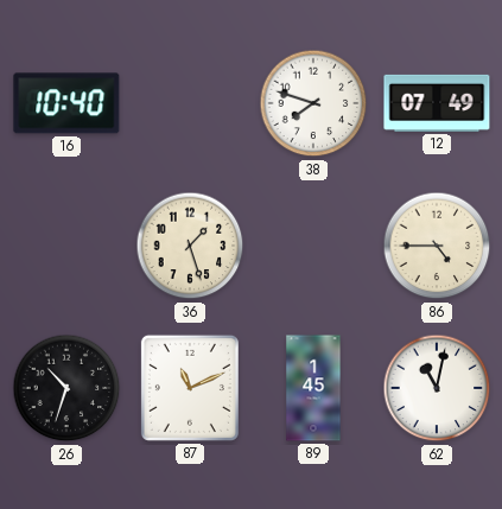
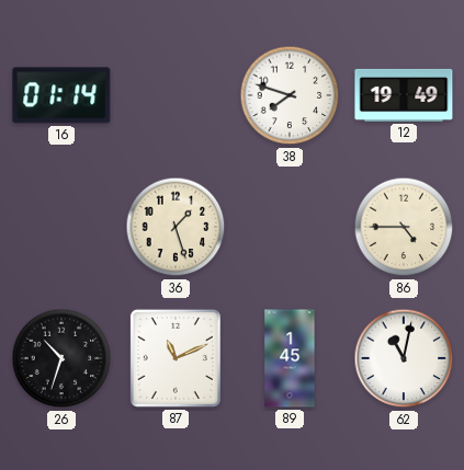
16: 10:40 -> 01:14
12: 07:49 -> 19:49
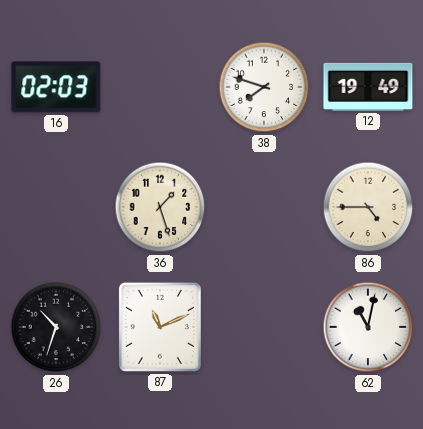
16: 01:14 -> 02:03
89: 1:45 -> none
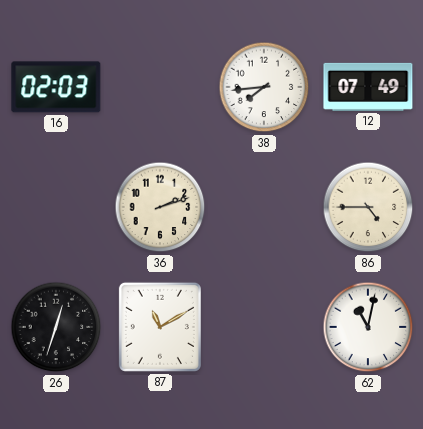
38: 7:48 -> 7:44
12: 19:49 -> 07:49
36: 1:27 -> 2:12
26: 10:33 -> 12:33
87: 11:11 -> 11:10
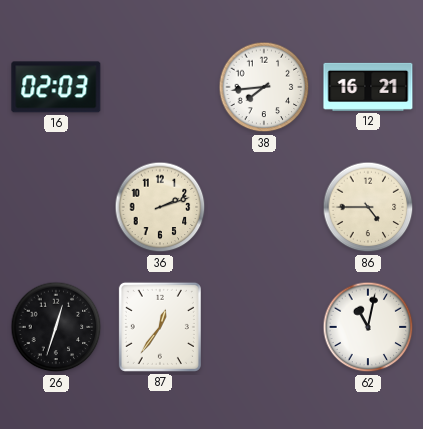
12: 07:49 -> 16:21
87: 11:10 -> 12:36
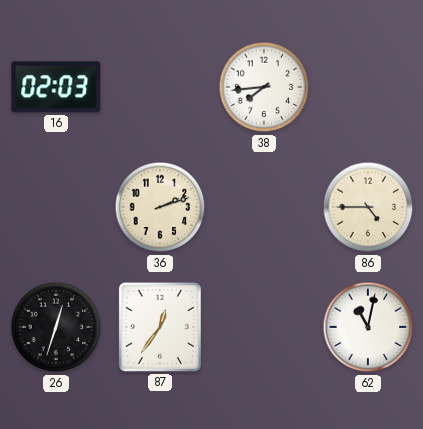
12: 16:21 -> none
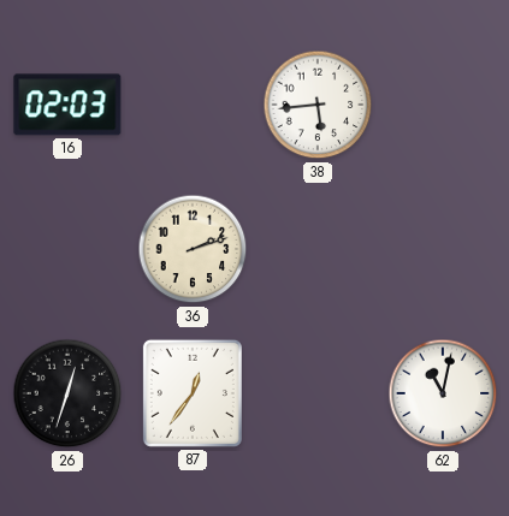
38: 7:44 -> 5:44
86: 4:45 -> none
